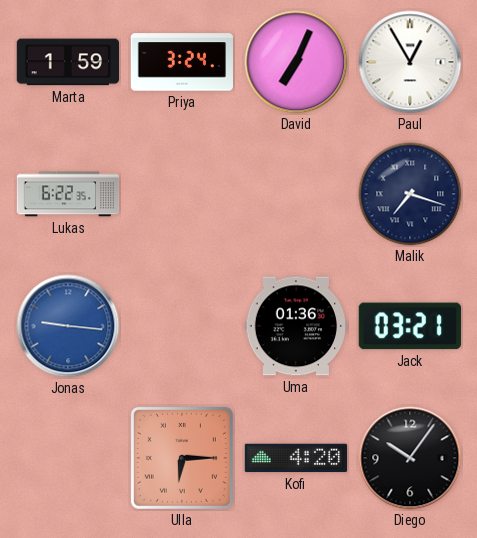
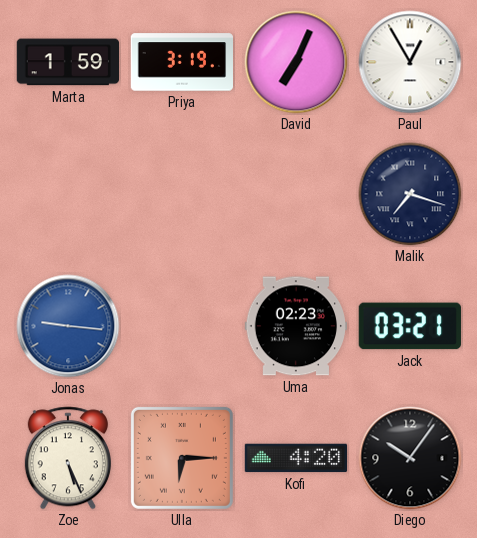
Priya: 3:24 -> 3:19
Lukas: 6:22 -> none
Uma: 01:36 -> 02:23
Zoe: none -> 5:26
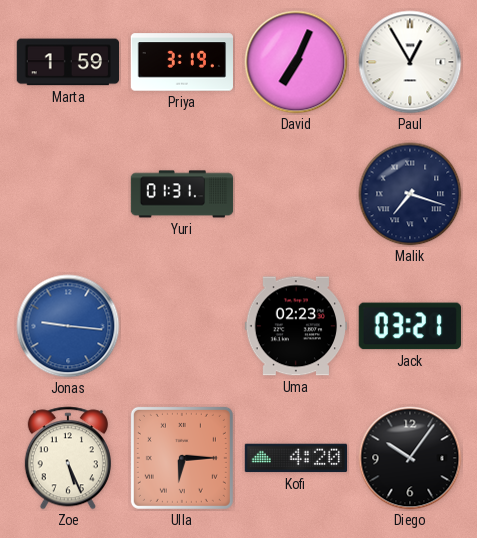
Yuri: none -> 01:31
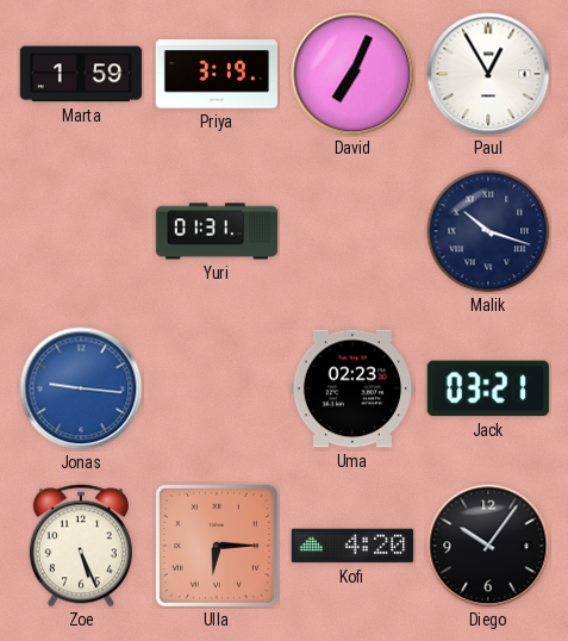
Malik: 7:18 -> 10:18
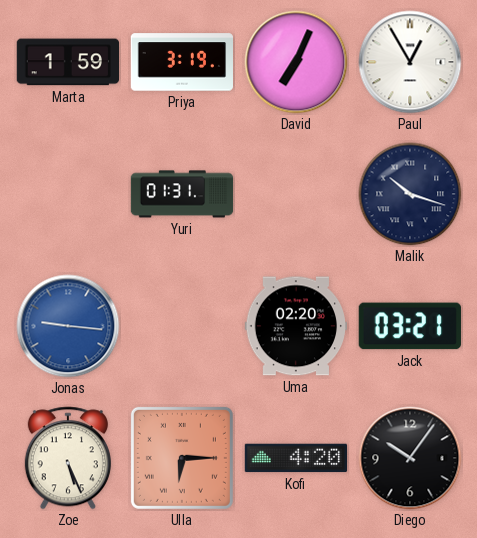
Uma: 02:23 -> 02:20
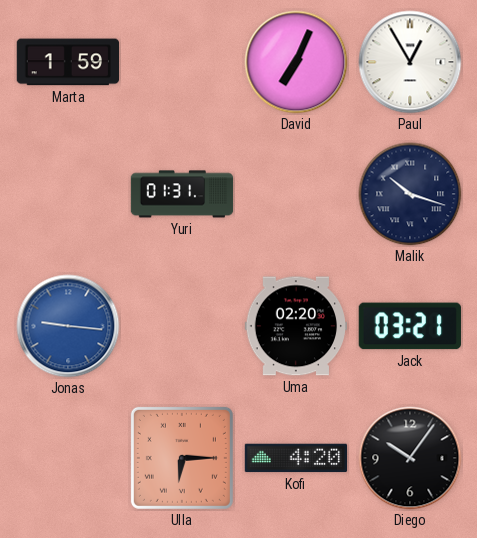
Priya: 3:19 -> none
Zoe: 5:26 -> none
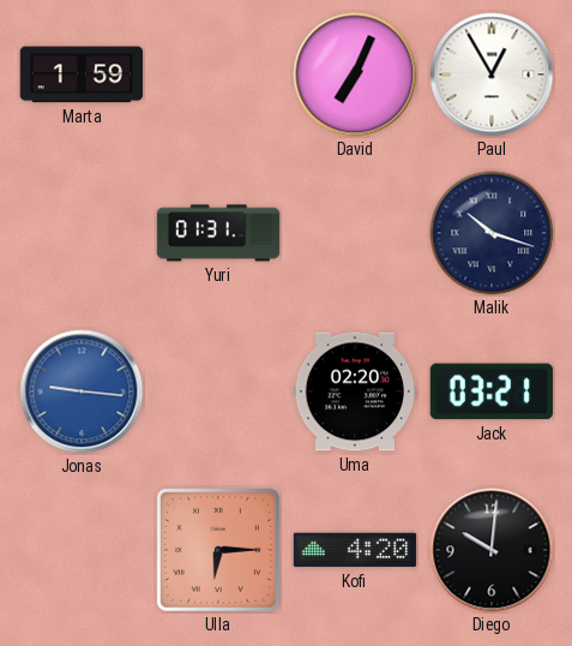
Diego: 10:06 -> 10:01
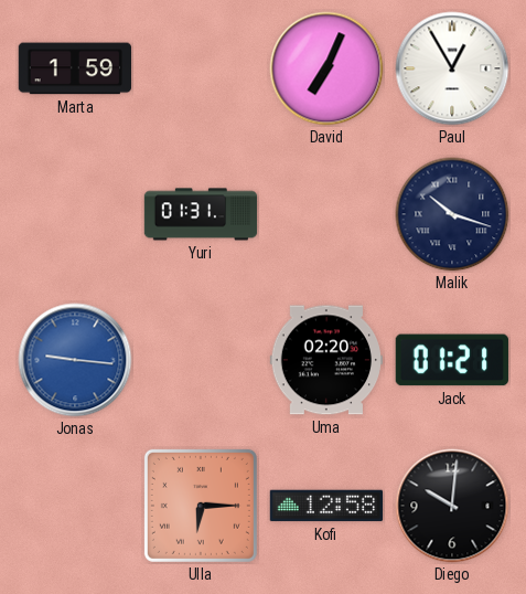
Jack: 03:21 -> 01:21
Kofi: 4:20 -> 12:58
